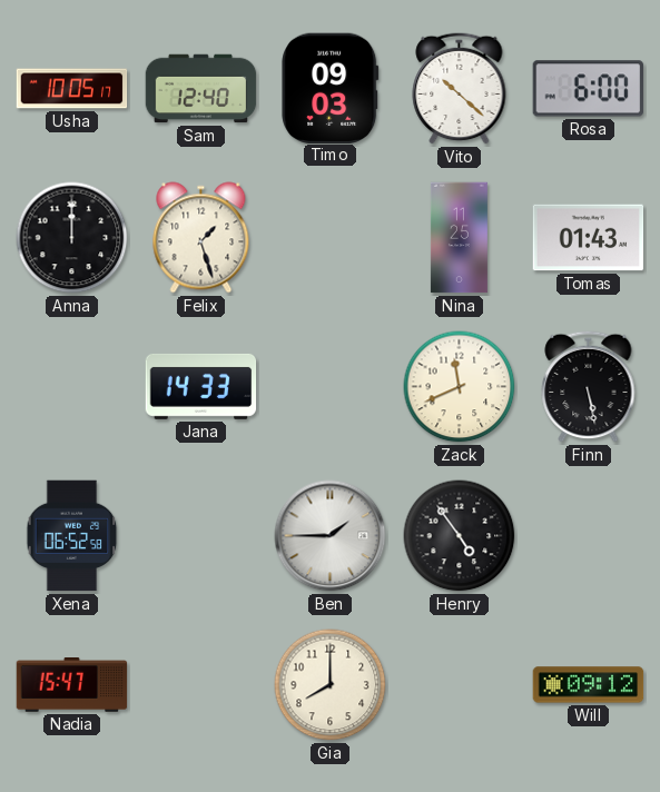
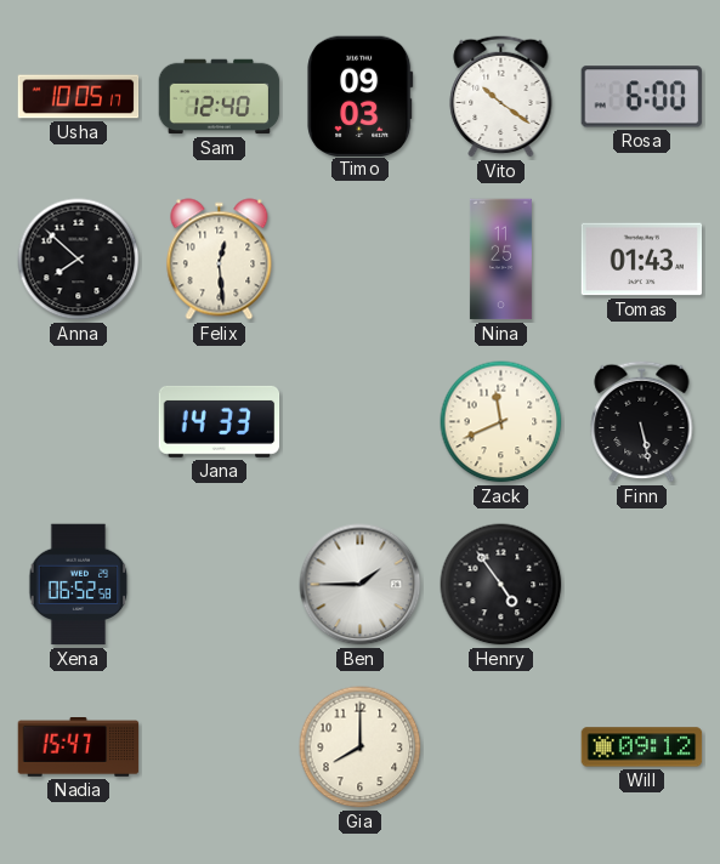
Vito: 10:22 -> 10:21
Anna: 12:00 -> 7:52
Felix: 1:27 -> 12:29
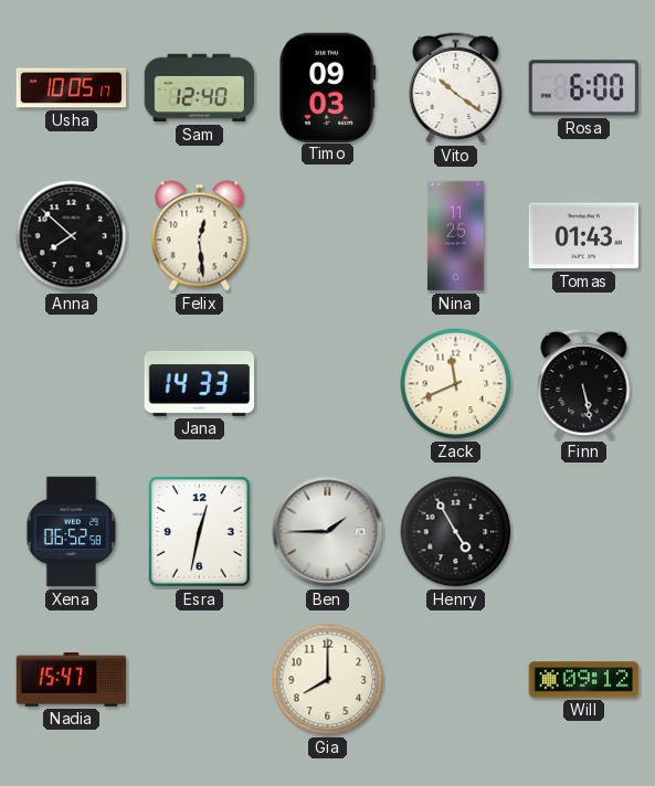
Esra: none -> 12:32
Henry: 4:54 -> 4:55
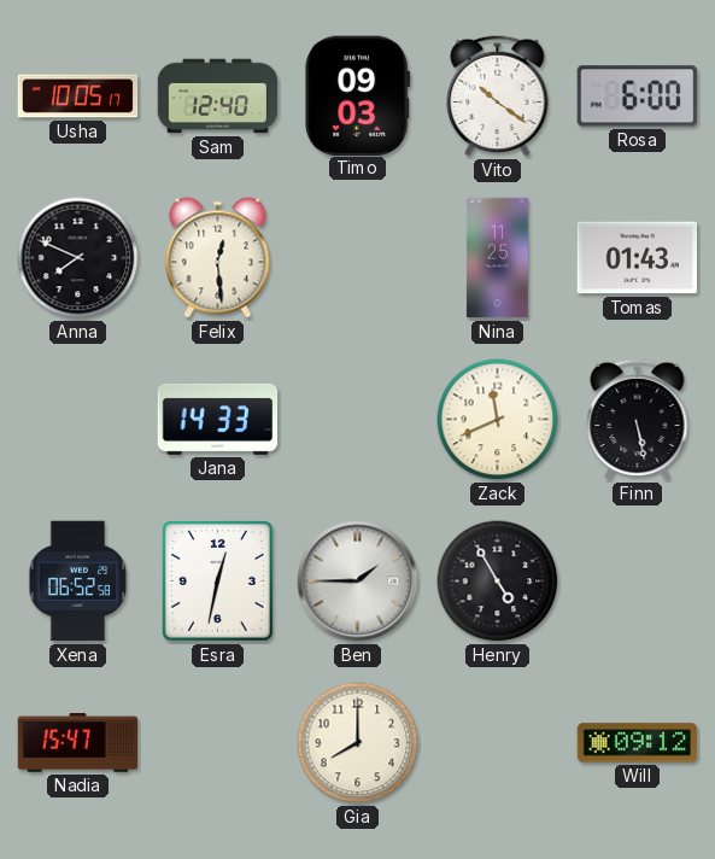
Anna: 7:52 -> 7:49
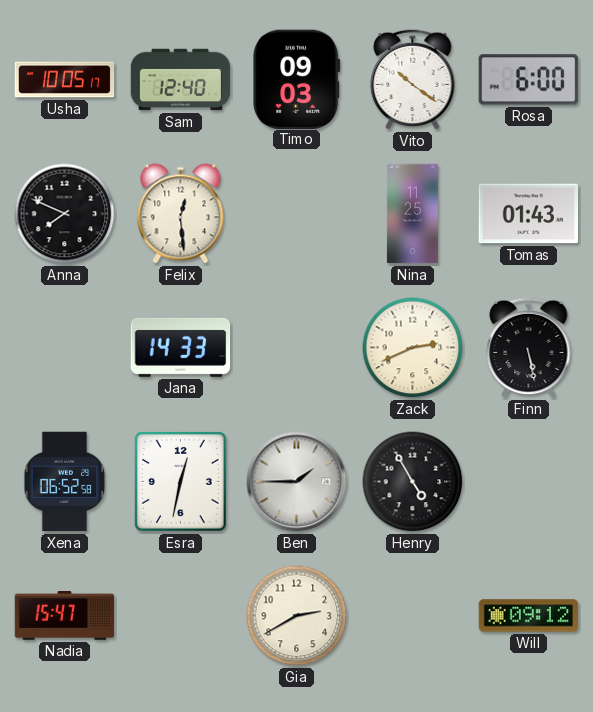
Zack: 11:41 -> 2:41
Gia: 8:00 -> 2:40
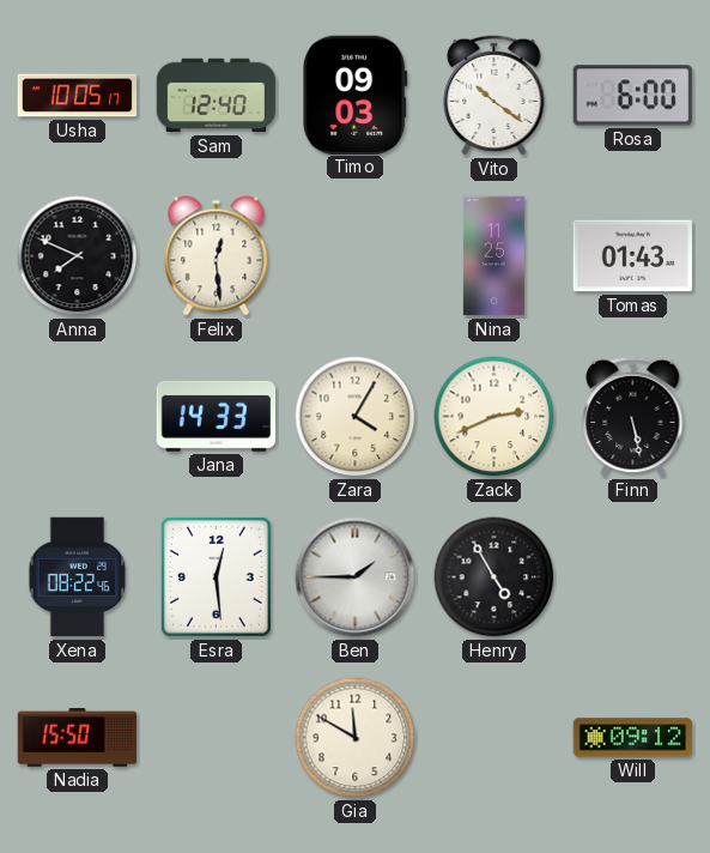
Zara: none -> 4:05
Xena: 06:52 -> 08:22
Esra: 12:32 -> 12:29
Nadia: 15:47 -> 15:50
Gia: 2:40 -> 11:50
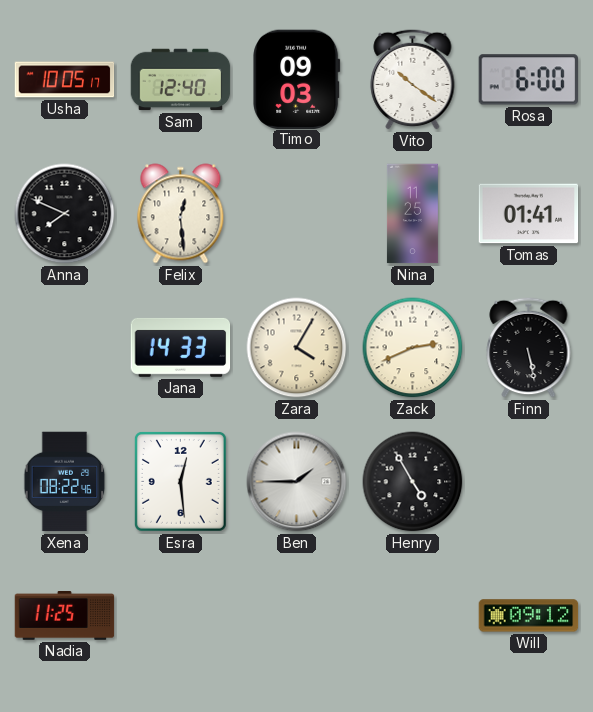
Tomas: 01:43 -> 01:41
Nadia: 15:50 -> 11:25
Gia: 11:50 -> none
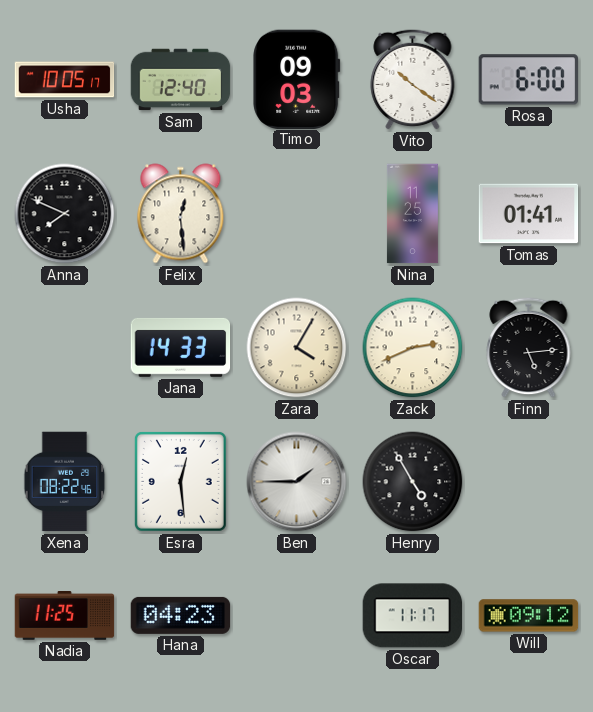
Finn: 5:28 -> 5:14
Hana: none -> 04:23
Oscar: none -> 11:17
